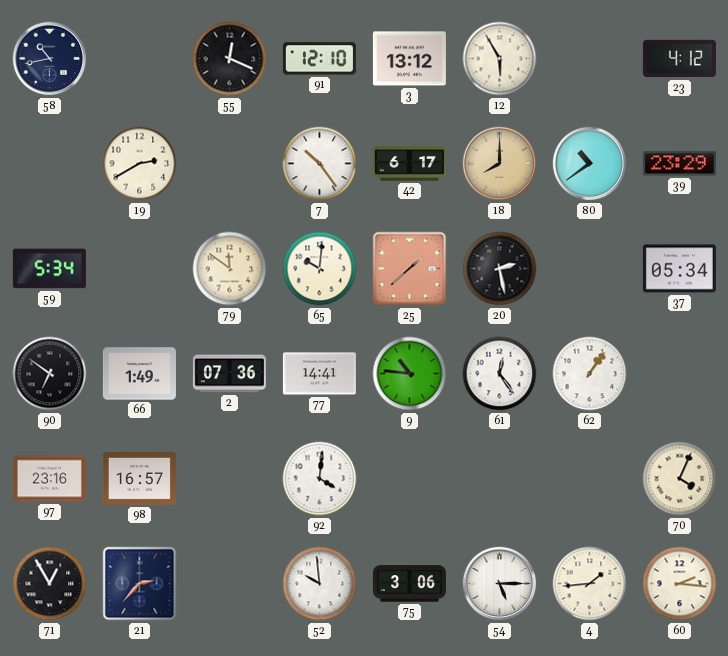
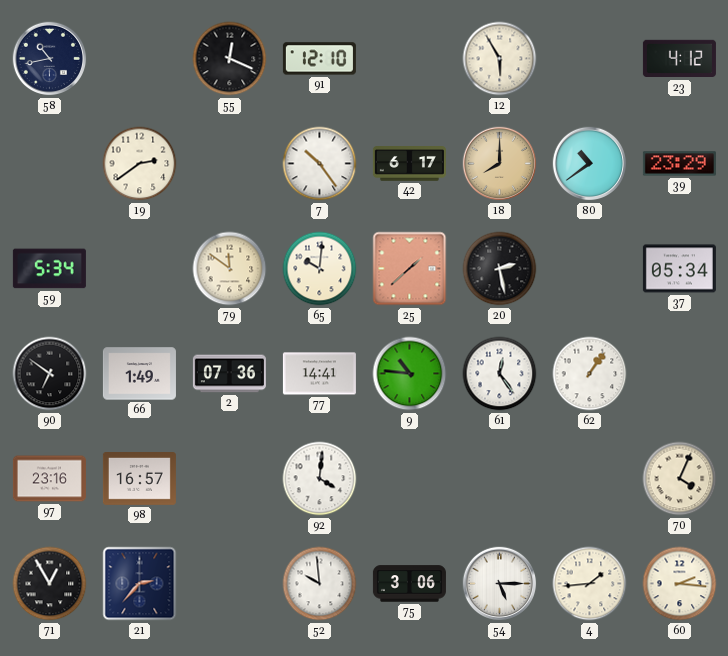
3: 13:12 -> none
19: 2:40 -> 2:39
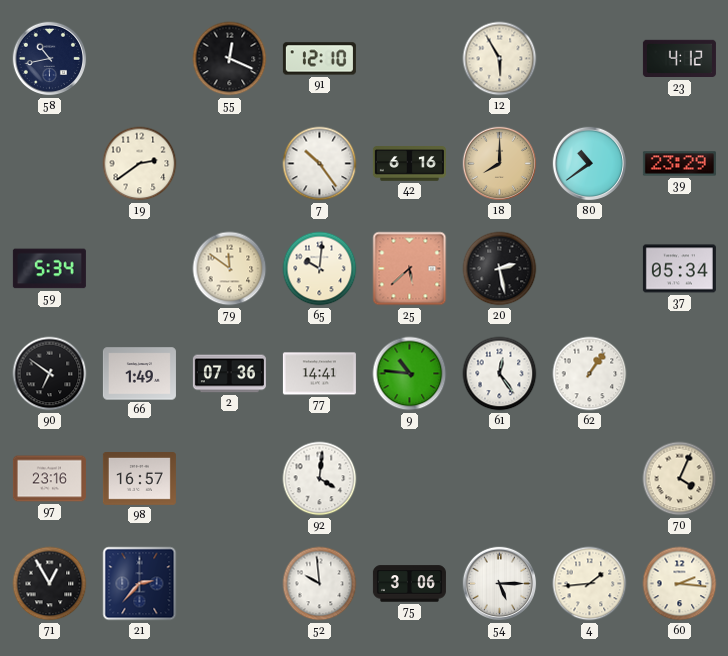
42: 6:17 -> 6:16
25: 1:38 -> 5:38
